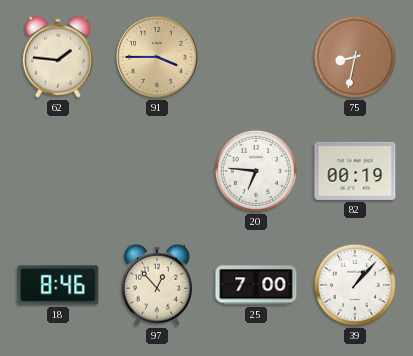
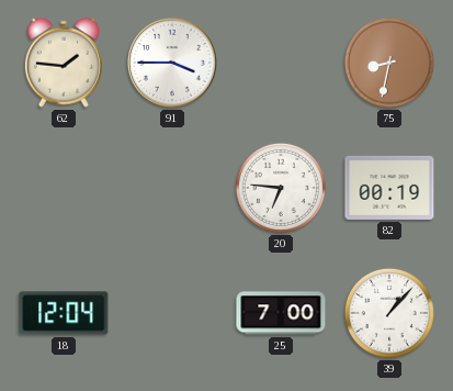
91 dial: champagne -> white
18: 8:46 -> 12:04
97: 12:53 -> none
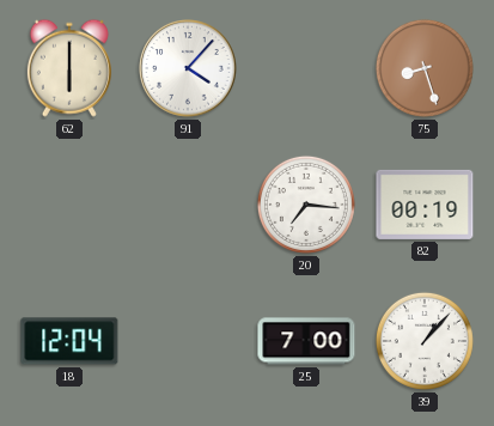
62: 1:46 -> 6:00
91: 3:45 -> 4:07
75: 8:32 -> 8:27
20: 6:46 -> 7:16
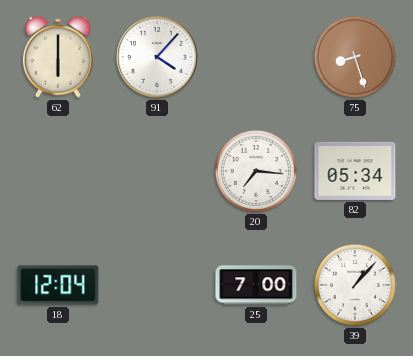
82: 00:19 -> 05:34
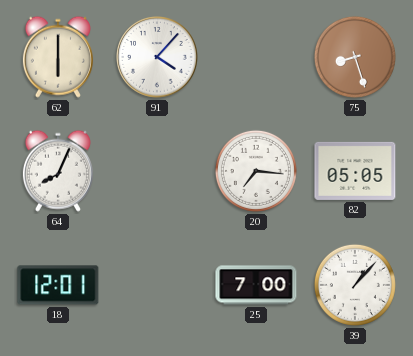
64: none -> 8:04
82: 05:34 -> 05:05
18: 12:04 -> 12:01
